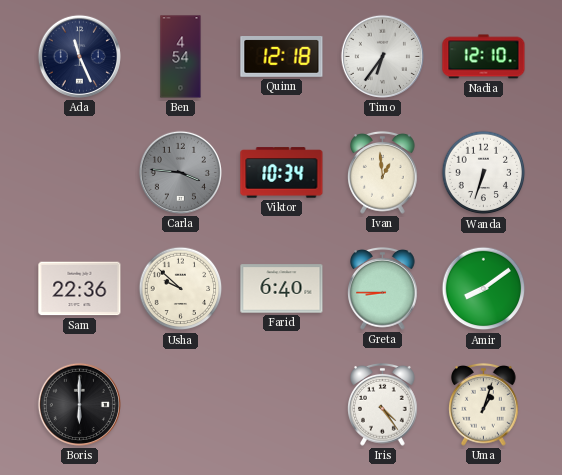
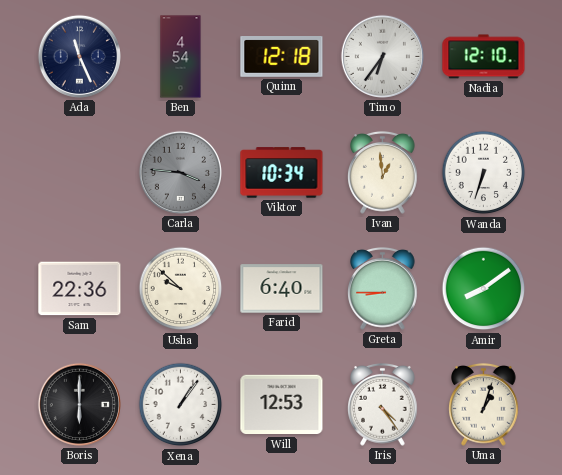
Xena: none -> 1:06
Will: none -> 12:53
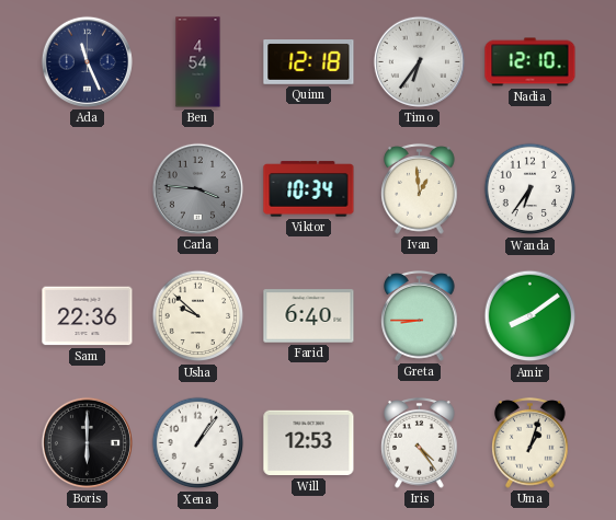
Wanda: 6:33 -> 6:36
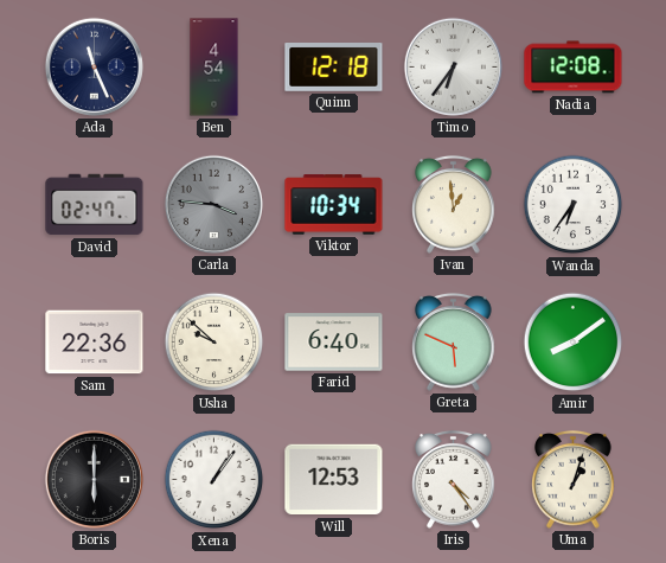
Nadia: 12:10 -> 12:08
David: none -> 02:47
Greta: 8:45 -> 5:49
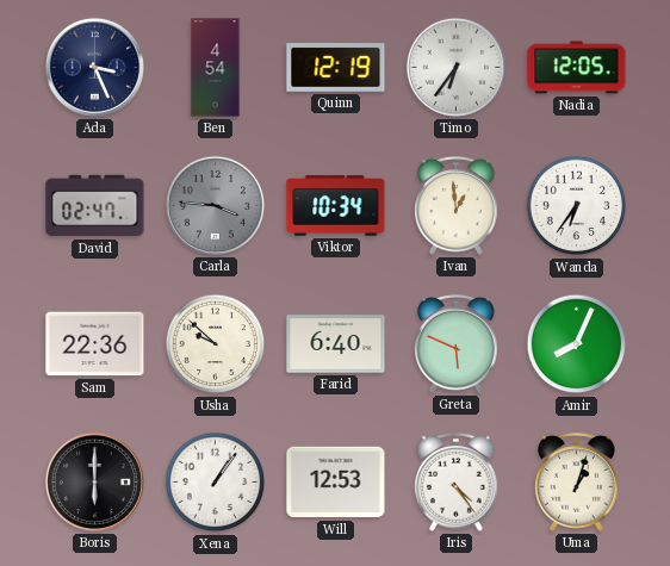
Ada: 11:26 -> 3:26
Quinn: 12:18 -> 12:19
Nadia: 12:08 -> 12:05
Amir: 8:09 -> 8:04
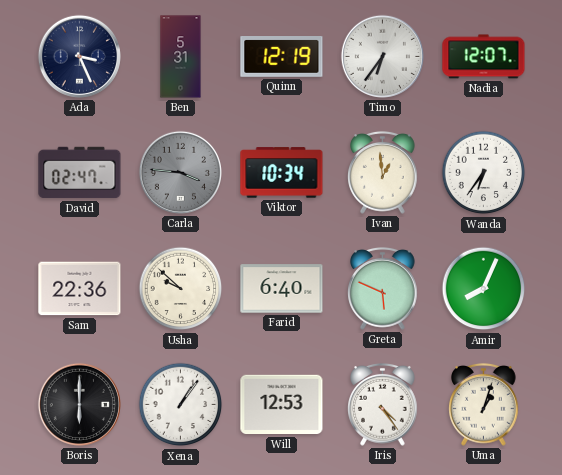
Ben: 4:54 -> 5:31
Nadia: 12:05 -> 12:07
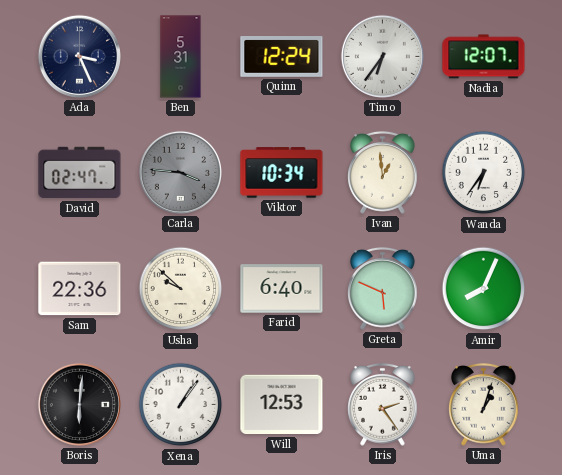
Quinn: 12:19 -> 12:24
Boris: 6:00 -> 6:01
Iris: 4:24 -> 2:24
